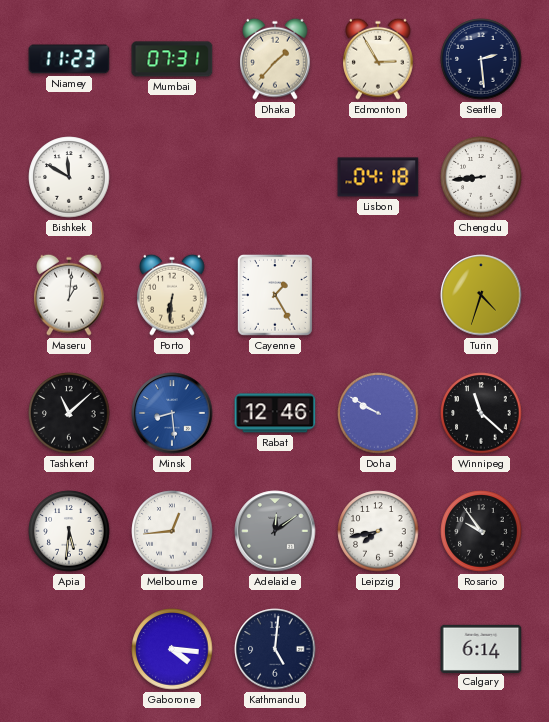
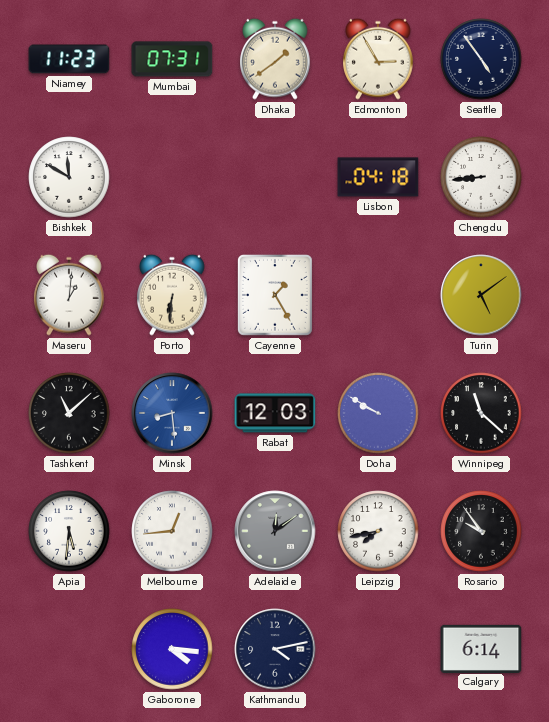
Dhaka: 1:37 -> 1:39
Seattle: 2:29 -> 4:54
Turin: 4:33 -> 5:09
Rabat: 12:46 -> 12:03
Kathmandu: 5:01 -> 4:13
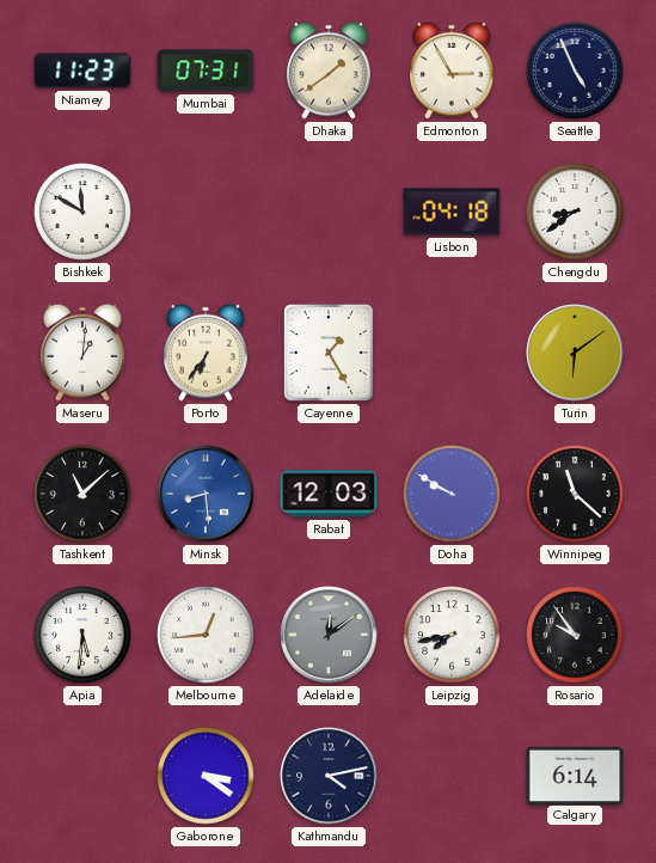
Seattle: 4:54 -> 4:56
Chengdu: 8:44 -> 8:39
Porto: 6:31 -> 6:36
Turin: 5:09 -> 6:09
Gaborone: 4:16 -> 3:21
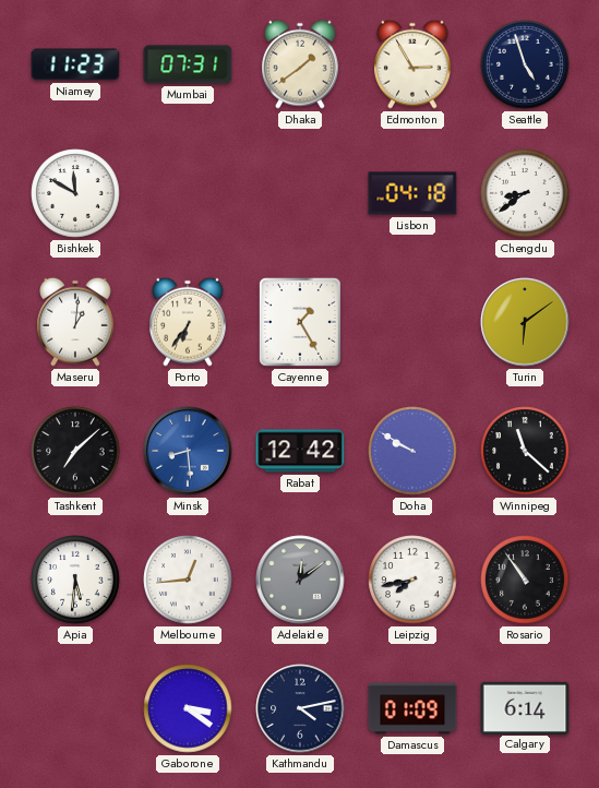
Seattle: 4:56 -> 4:57
Tashkent: 11:08 -> 7:08
Rabat: 12:03 -> 12:42
Rosario: 9:54 -> 10:54
Damascus: none -> 01:09
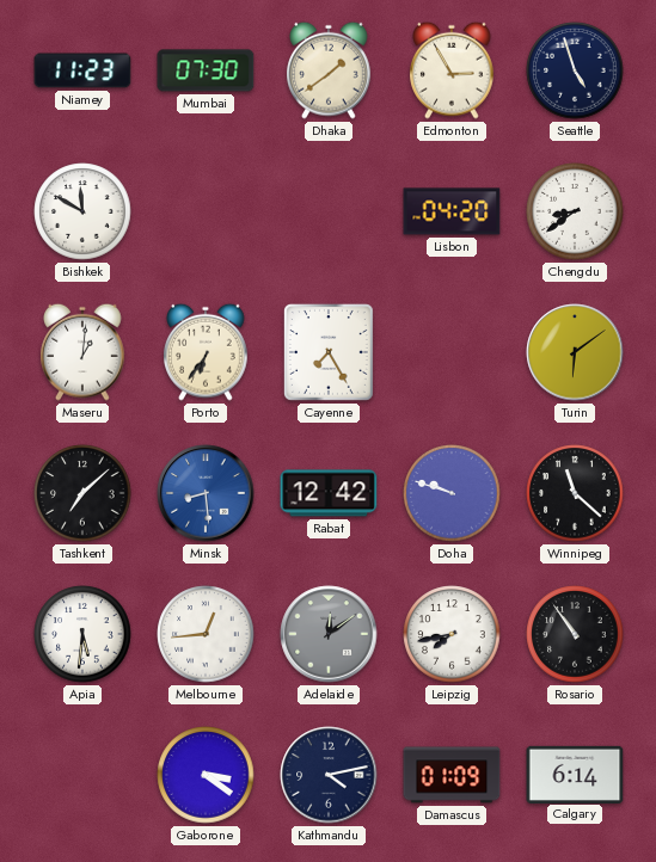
Mumbai: 07:31 -> 07:30
Lisbon: 04:18 -> 04:20
Cayenne: 1:25 -> 7:25
Doha: 9:50 -> 9:48
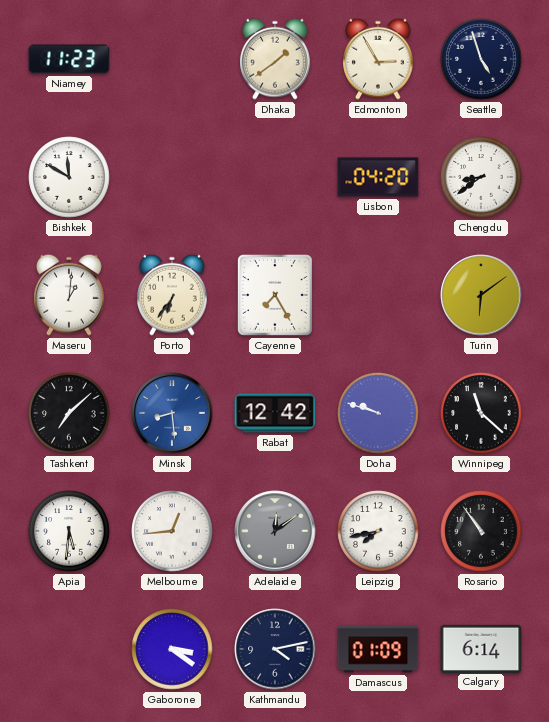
Mumbai: 07:30 -> none
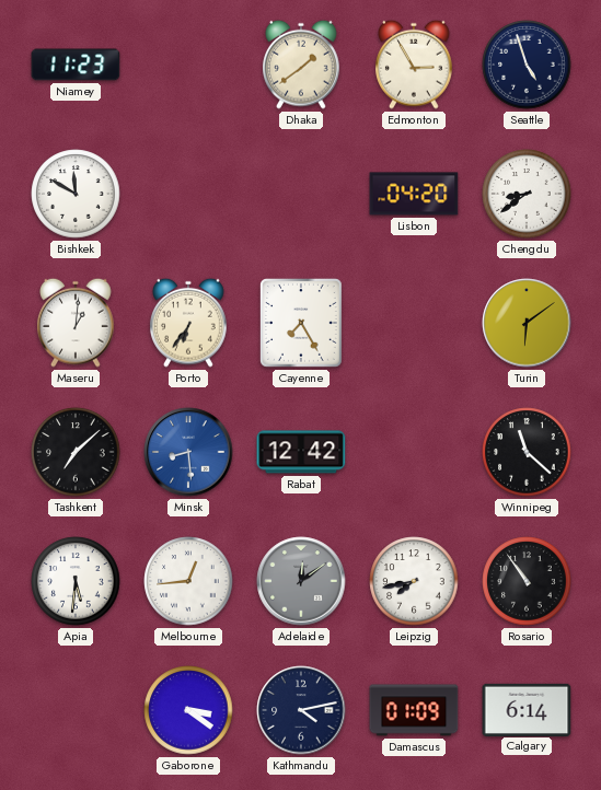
Doha: 9:48 -> none
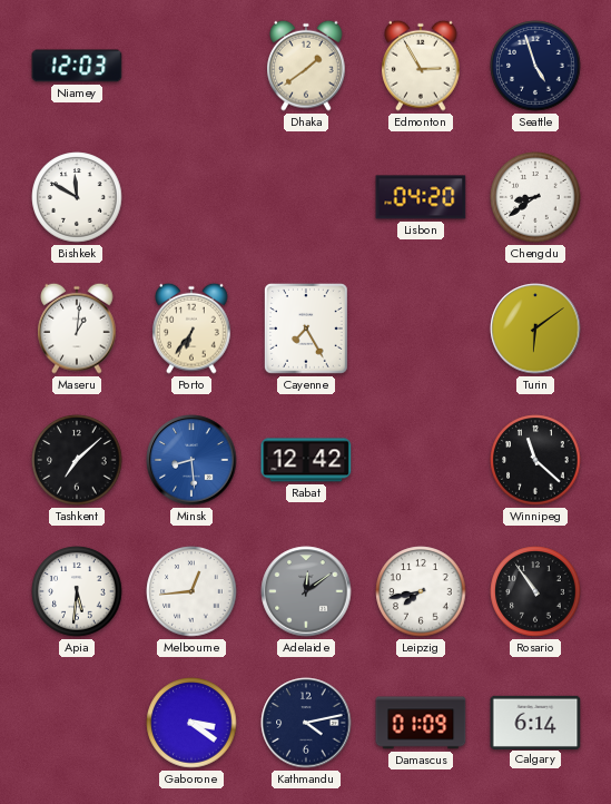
Niamey: 11:23 -> 12:03
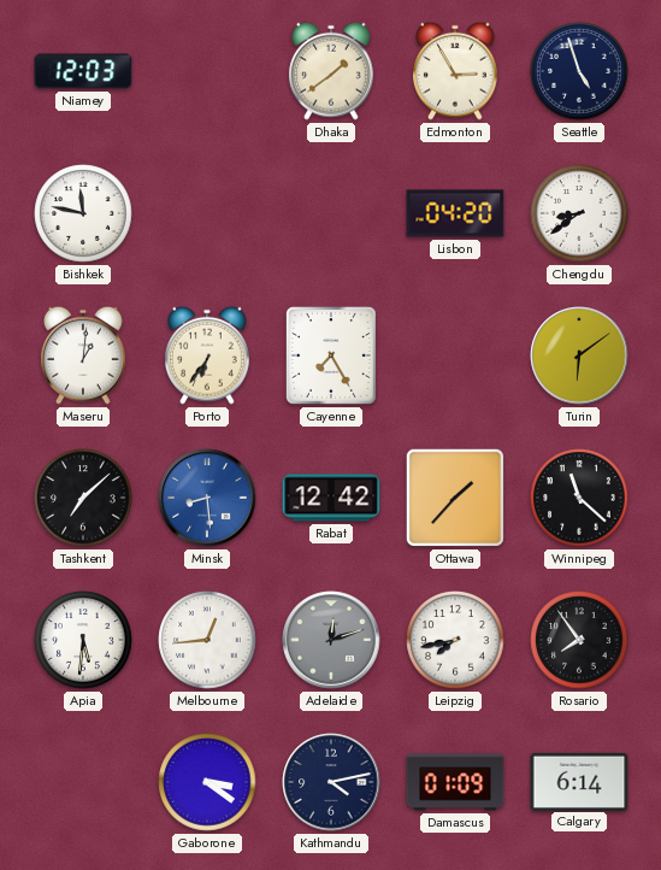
Bishkek: 11:50 -> 11:47
Ottawa: none -> 1:37
Adelaide: 12:09 -> 12:12
Rosario: 10:54 -> 7:54
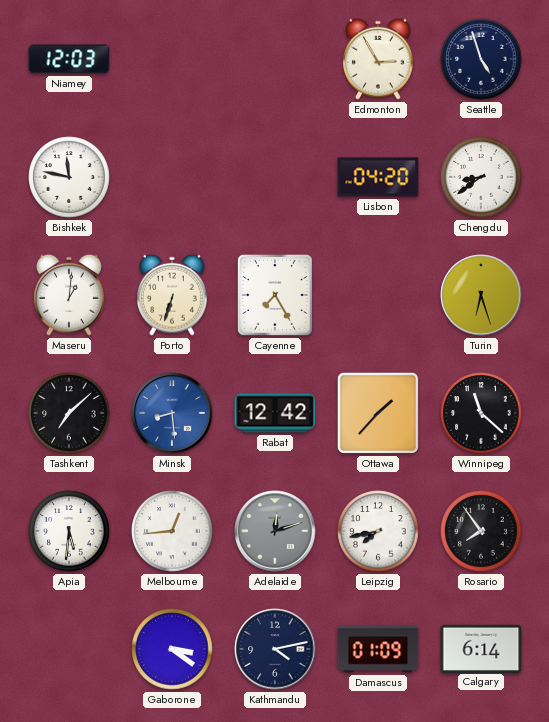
Dhaka: 1:39 -> none
Porto: 6:36 -> 6:33
Turin: 6:09 -> 6:27
